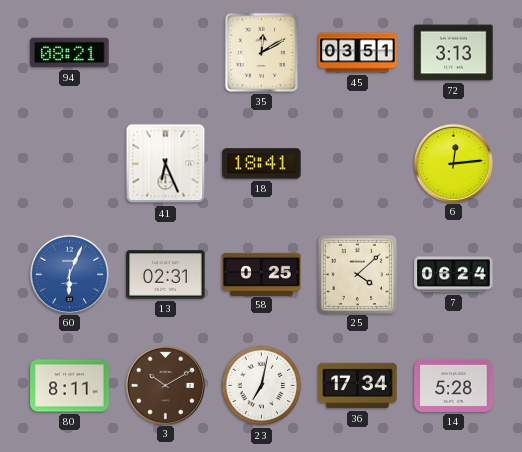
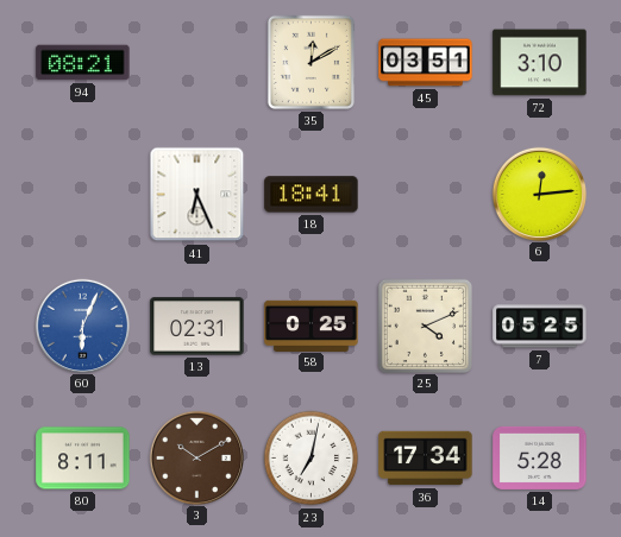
72: 3:13 -> 3:10
25: 4:08 -> 4:11
7: 06:24 -> 05:25
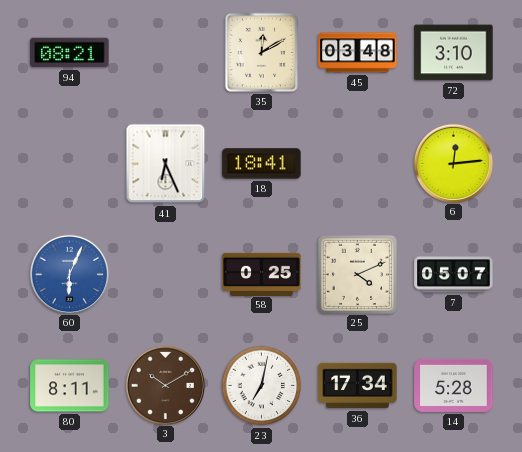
45: 03:51 -> 03:48
13: 02:31 -> none
7: 05:25 -> 05:07
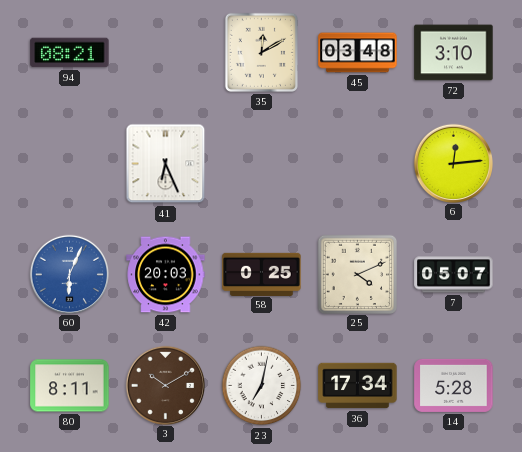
18: 18:41 -> none
42: none -> 20:03
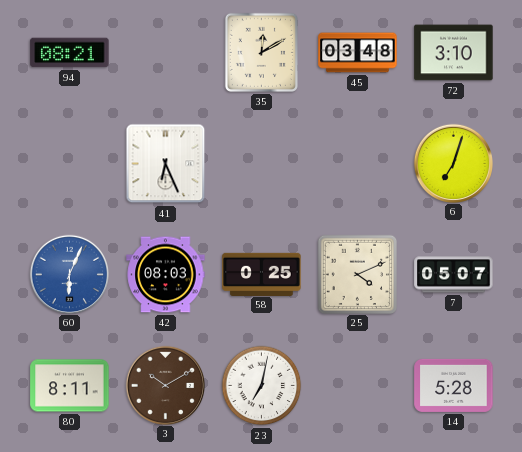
6: 12:14 -> 7:03
42: 20:03 -> 08:03
36: 17:34 -> none
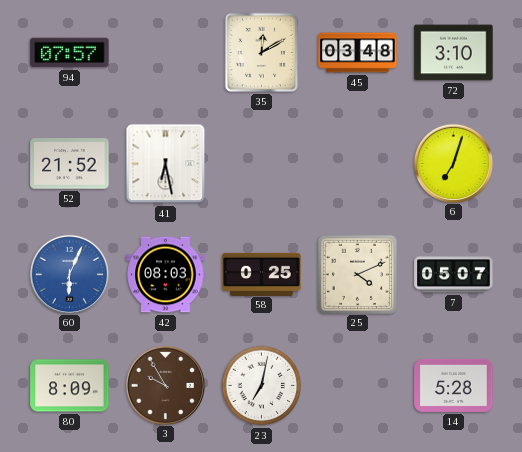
94: 08:21 -> 07:57
52: none -> 21:52
41: 6:26 -> 6:28
80: 8:11 -> 8:09
3: 10:10 -> 9:55
